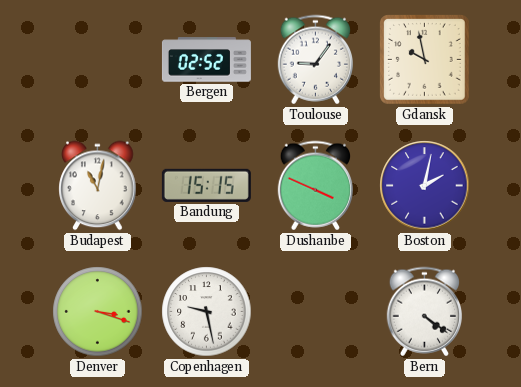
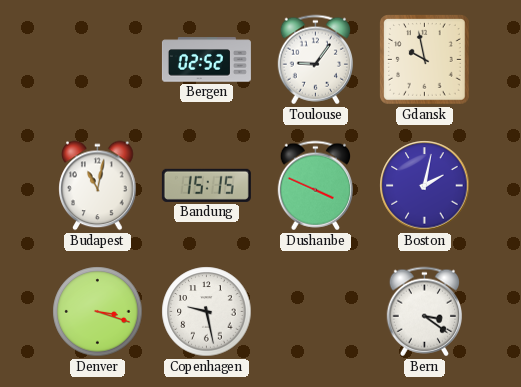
Bern: 4:21 -> 3:21
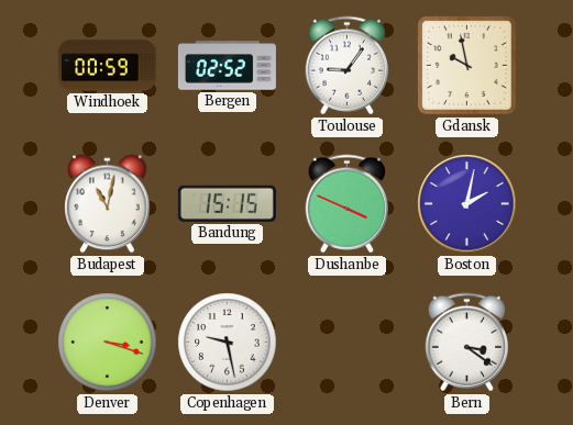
Windhoek: none -> 00:59
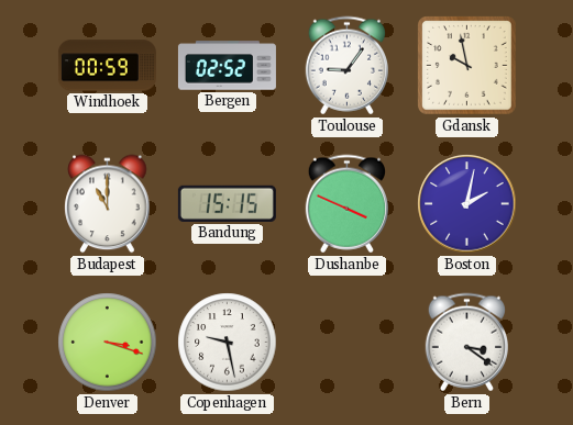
Budapest: 11:02 -> 11:00
